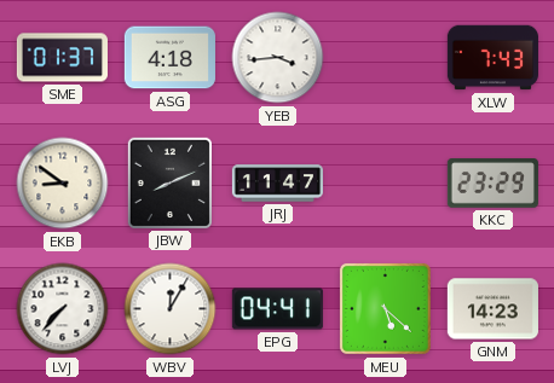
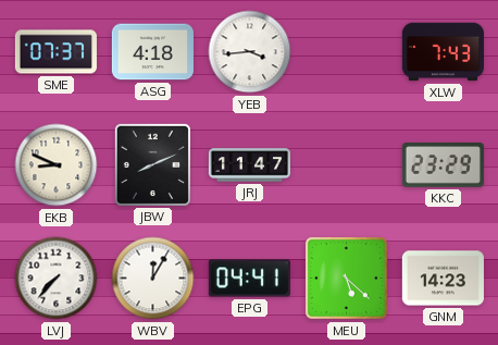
SME: 01:37 -> 07:37
EKB: 8:51 -> 8:49
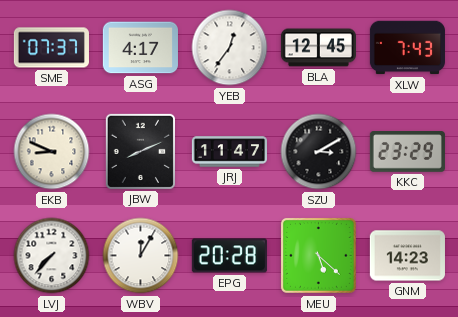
ASG: 4:18 -> 4:17
YEB: 3:44 -> 12:36
BLA: none -> 12:45
SZU: none -> 3:10
EPG: 04:41 -> 20:28
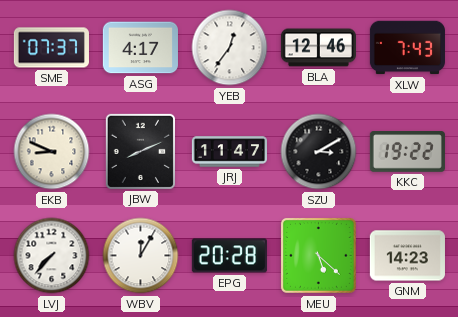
BLA: 12:45 -> 12:46
KKC: 23:29 -> 19:22
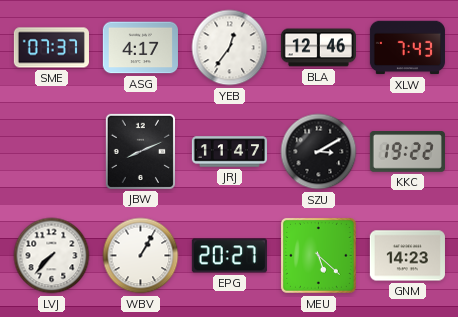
EKB: 8:49 -> none
WBV: 12:05 -> 1:05
EPG: 20:28 -> 20:27
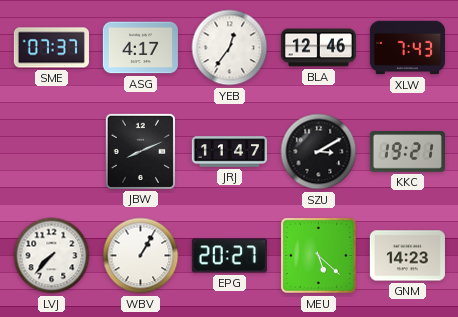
KKC: 19:22 -> 19:21
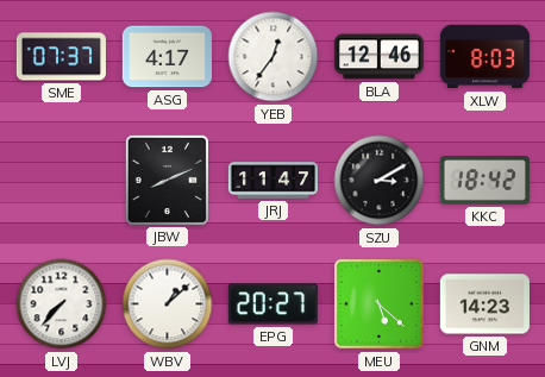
XLW: 7:43 -> 8:03
KKC: 19:21 -> 18:42
WBV: 1:05 -> 1:08
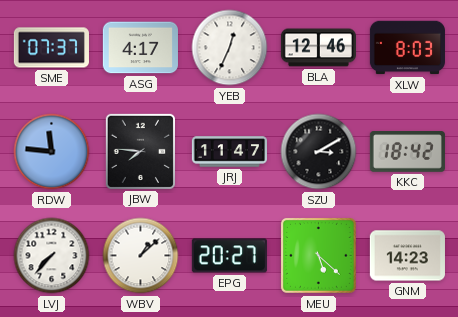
YEB: 12:36 -> 12:34
RDW: none -> 11:46
JBW: 8:11 -> 7:46
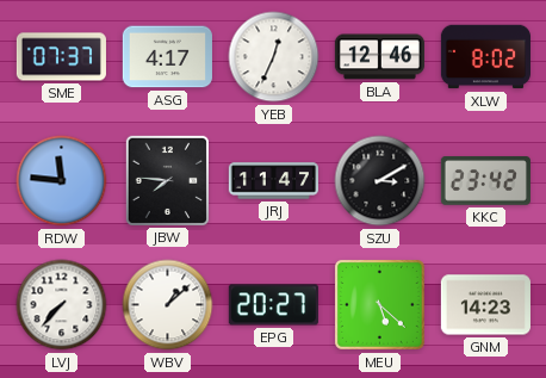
XLW: 8:03 -> 8:02
KKC: 18:42 -> 23:42
